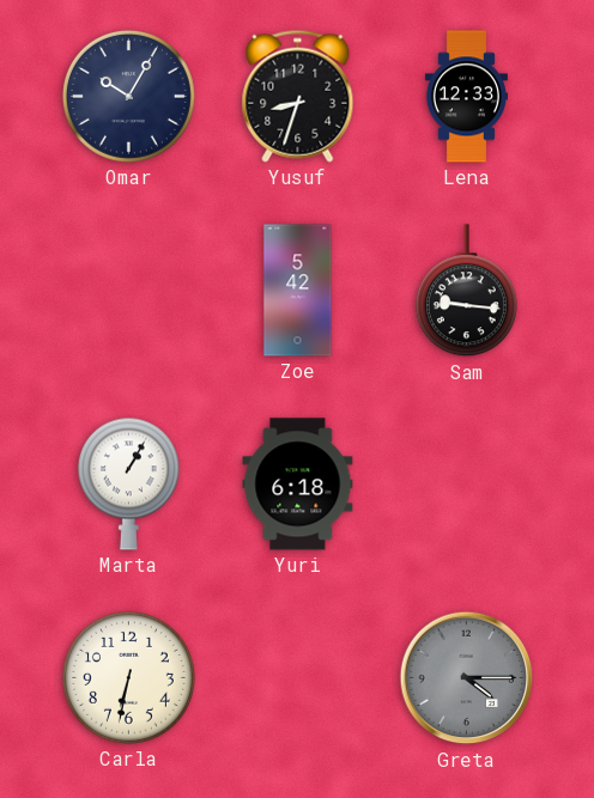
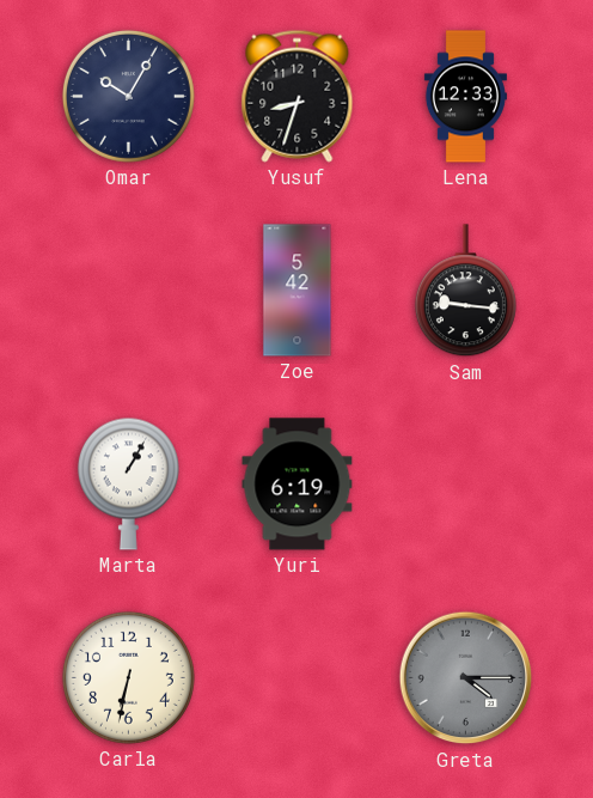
Yuri: 6:18 -> 6:19
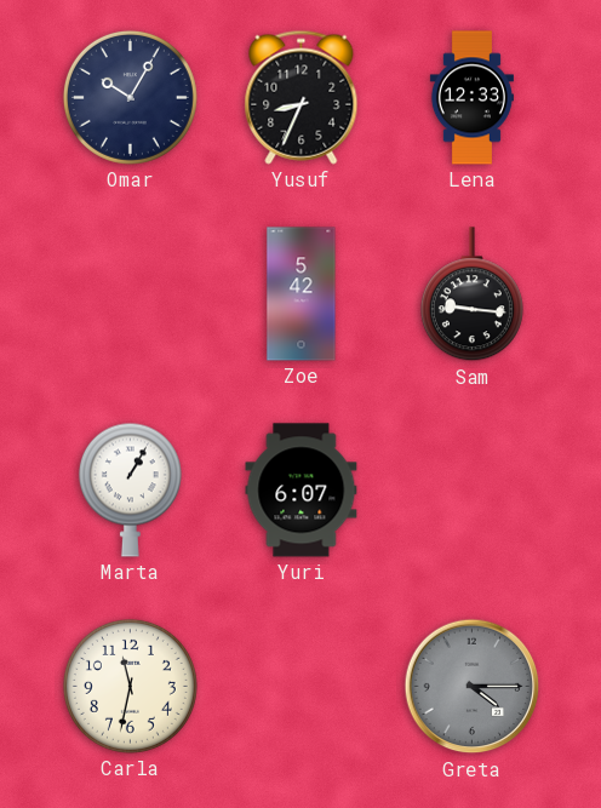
Yusuf: 8:33 -> 8:34
Yuri: 6:19 -> 6:07
Carla: 6:32 -> 11:32
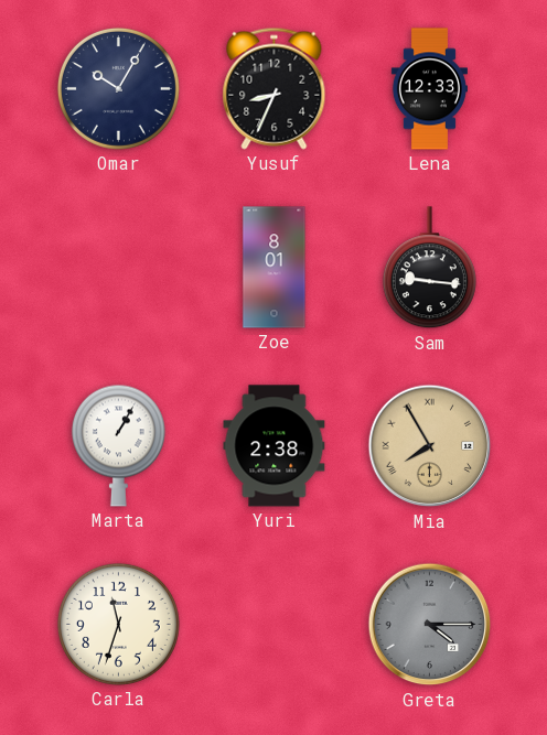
Zoe: 5:42 -> 8:01
Yuri: 6:07 -> 2:38
Mia: none -> 7:55
Carla: 11:32 -> 11:33
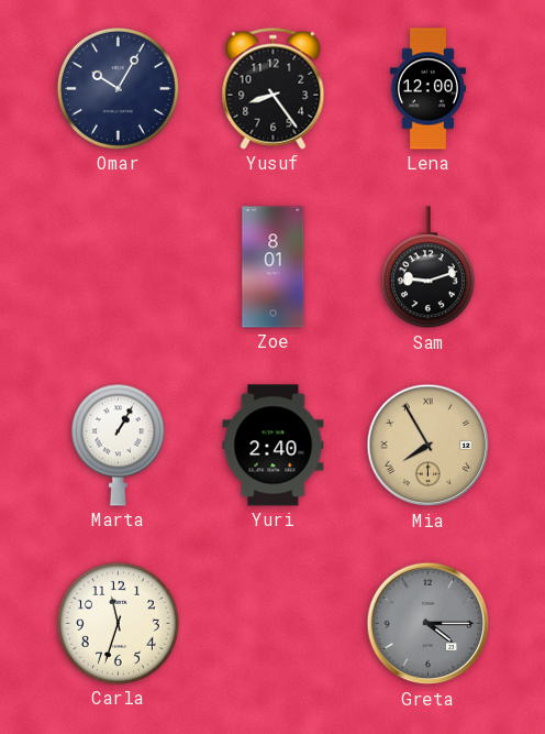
Yusuf: 8:34 -> 8:24
Lena: 12:33 -> 12:00
Sam: 9:16 -> 9:12
Yuri: 2:38 -> 2:40
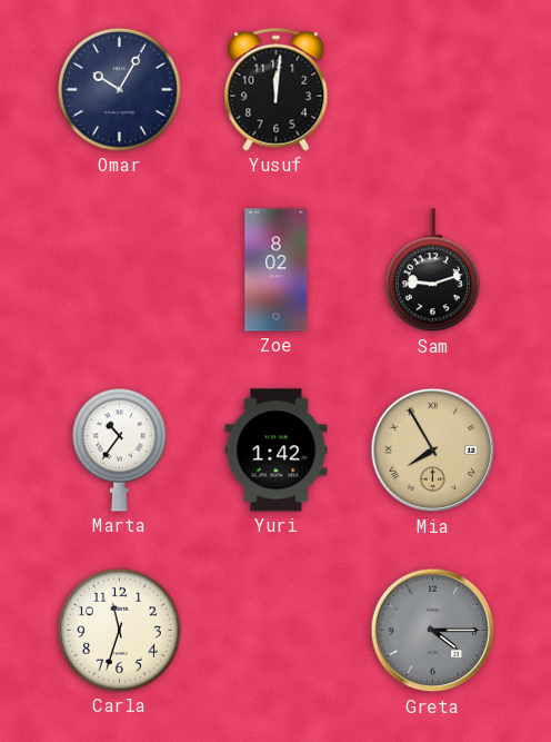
Yusuf: 8:24 -> 12:01
Lena: 12:00 -> none
Zoe: 8:01 -> 8:02
Marta: 1:05 -> 10:36
Yuri: 2:40 -> 1:42
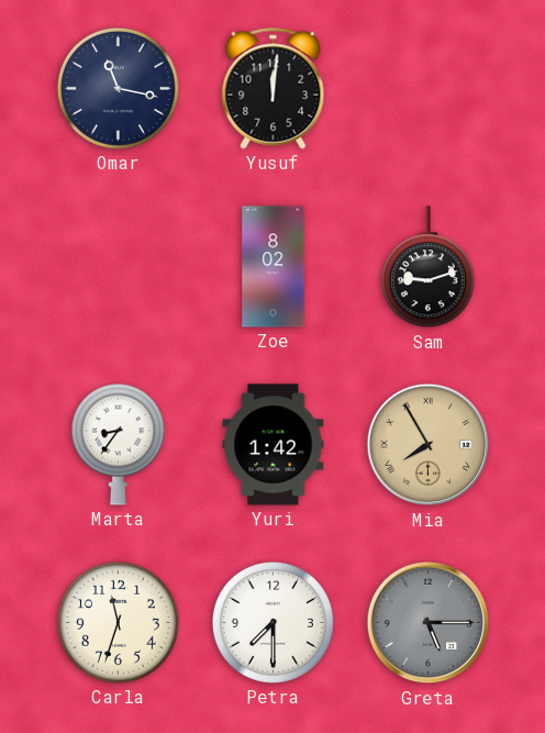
Omar: 10:05 -> 11:17
Marta: 10:36 -> 8:36
Petra: none -> 7:30
Greta: 4:15 -> 5:15
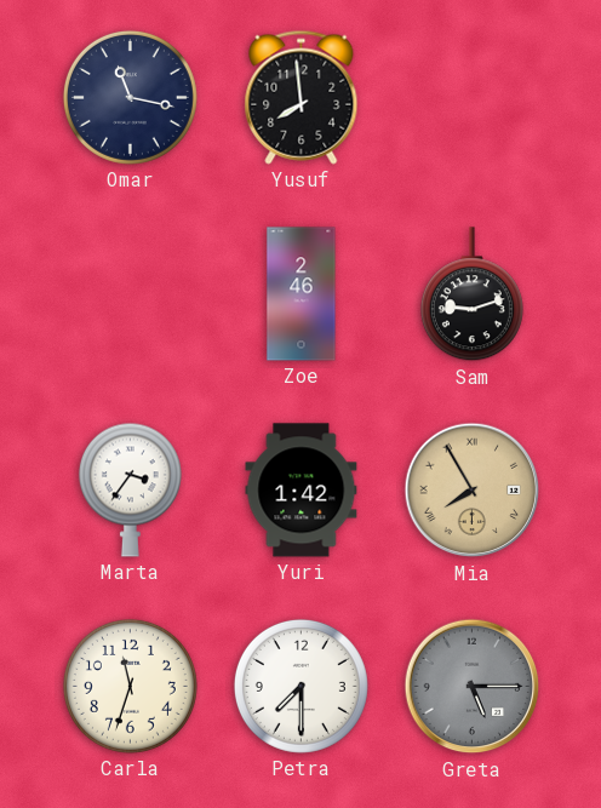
Yusuf: 12:01 -> 7:59
Zoe: 8:02 -> 2:46
Marta: 8:36 -> 3:36
